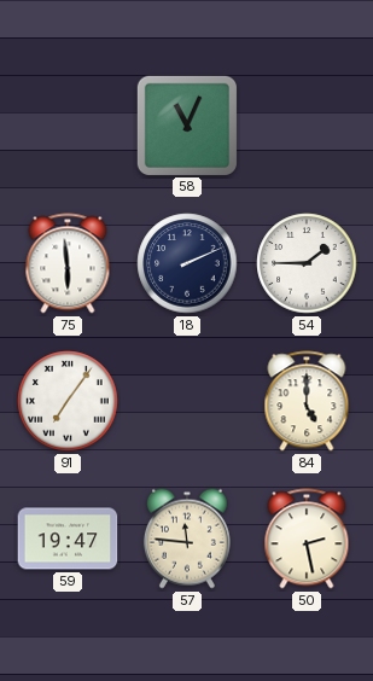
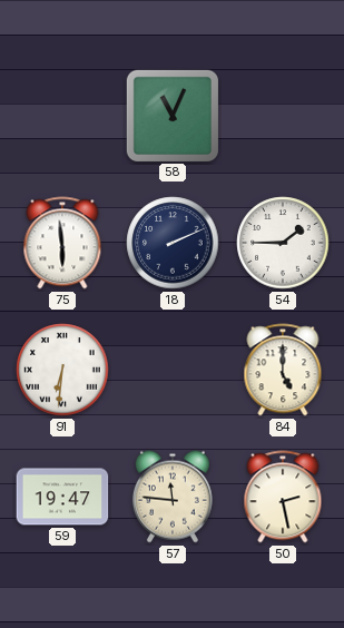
91: 7:06 -> 6:31
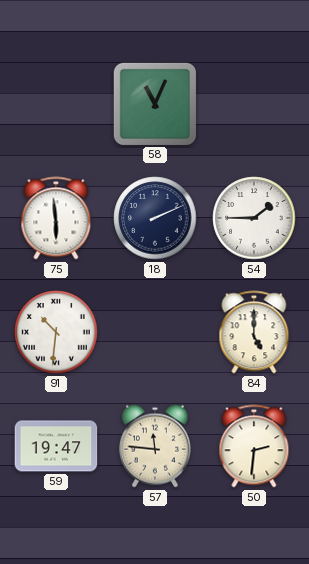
91: 6:31 -> 10:31
50: 2:28 -> 2:31
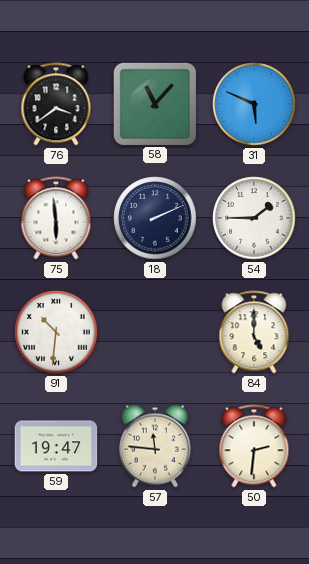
76: none -> 3:39
58: 11:04 -> 11:07
31: none -> 5:49
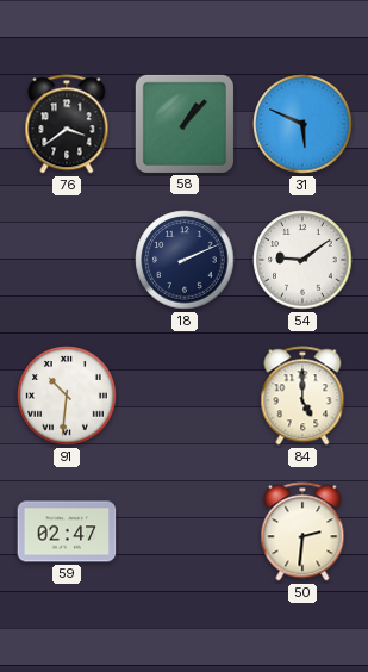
58: 11:07 -> 1:07
75: 5:59 -> none
54: 1:45 -> 9:09
59: 19:47 -> 02:47
57: 11:46 -> none
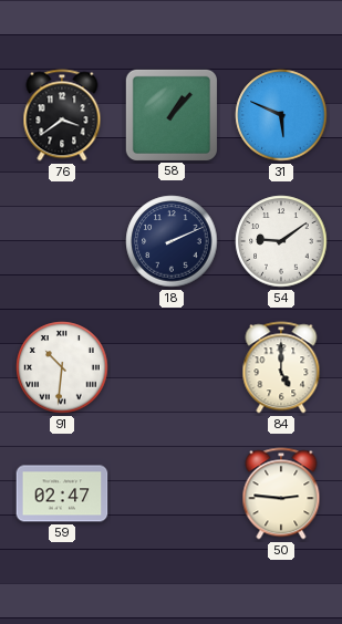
50: 2:31 -> 2:46
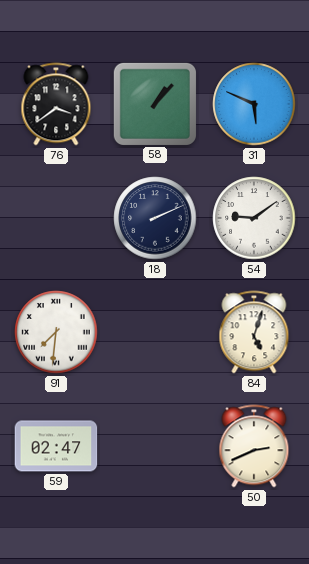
91: 10:31 -> 7:31
84: 5:00 -> 5:03
50: 2:46 -> 2:41
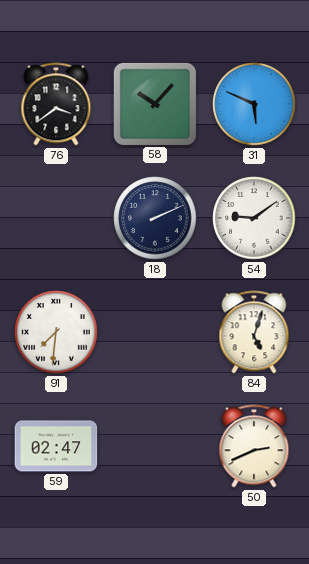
58: 1:07 -> 10:07
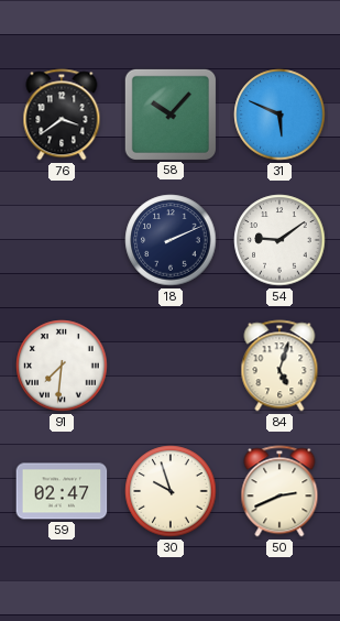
30: none -> 9:57
